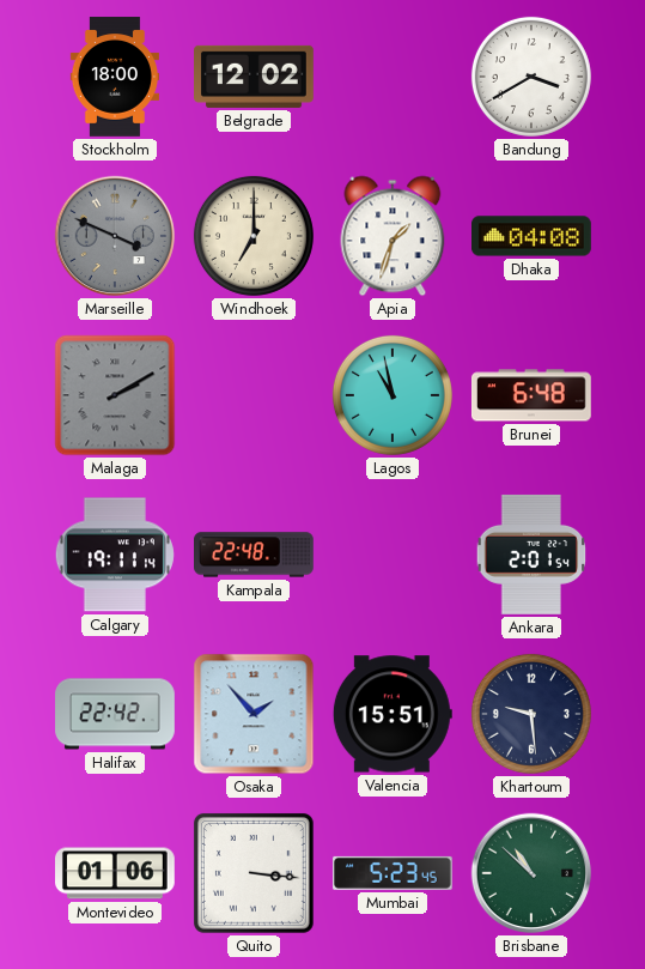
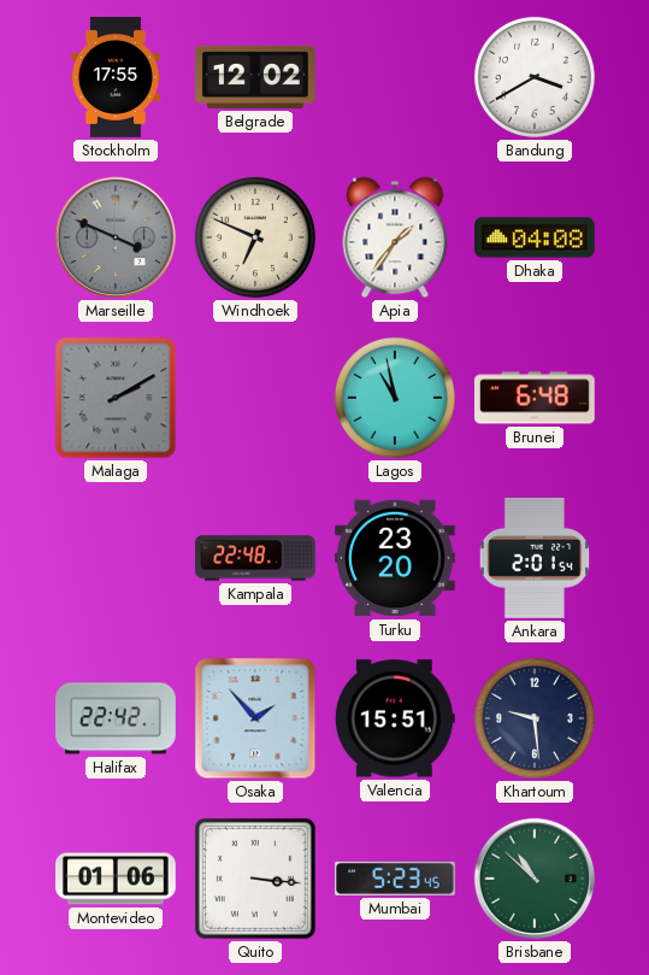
Stockholm: 18:00 -> 17:55
Windhoek: 7:00 -> 6:49
Apia: 1:33 -> 1:36
Calgary: 19:11 -> none
Turku: none -> 23:20
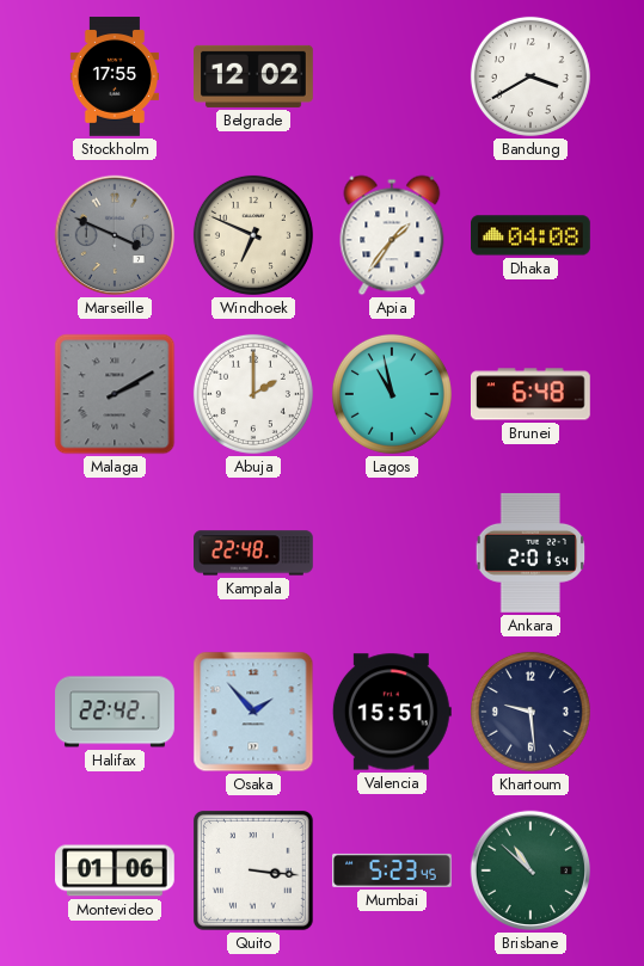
Abuja: none -> 2:00
Turku: 23:20 -> none
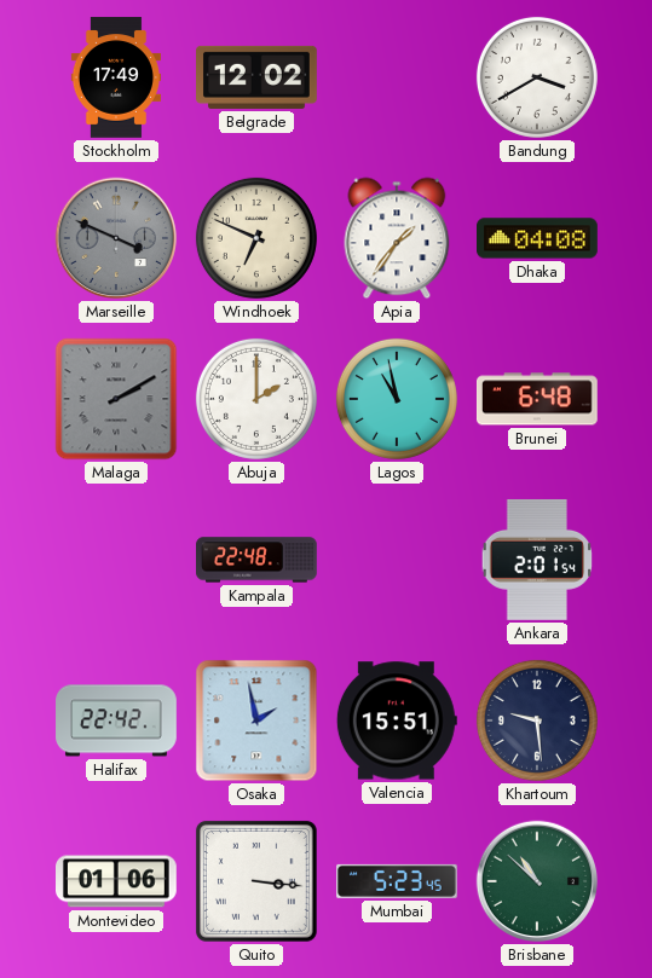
Stockholm: 17:55 -> 17:49
Osaka: 1:53 -> 1:58
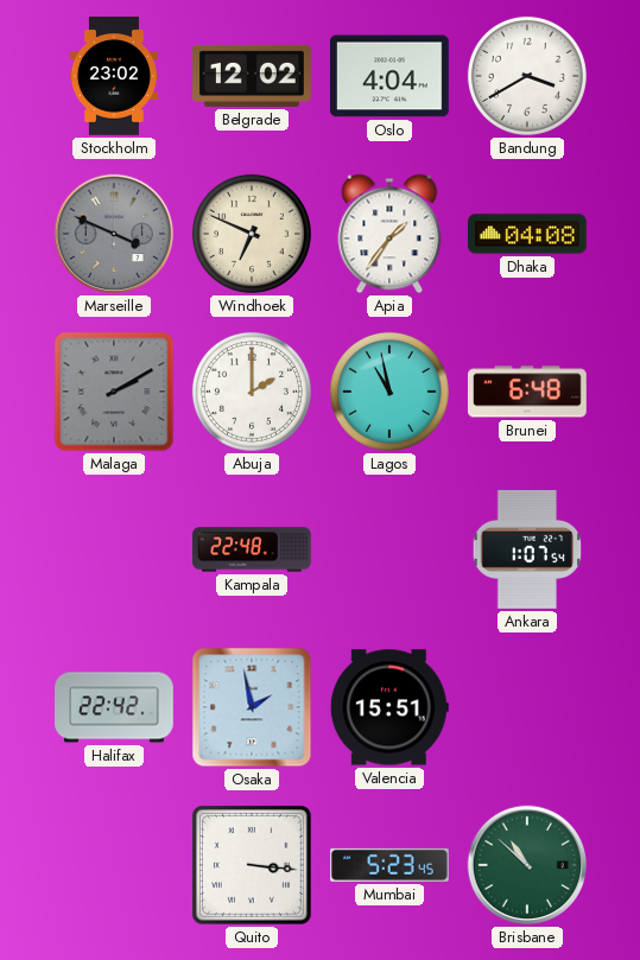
Stockholm: 17:49 -> 23:02
Oslo: none -> 4:04
Ankara: 2:01 -> 1:07
Khartoum: 9:29 -> none
Montevideo: 01:06 -> none
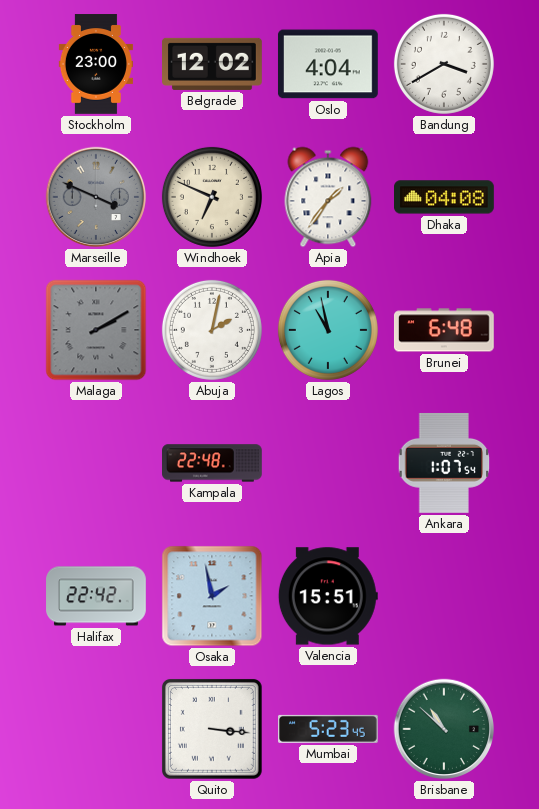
Stockholm: 23:02 -> 23:00
Abuja: 2:00 -> 2:02
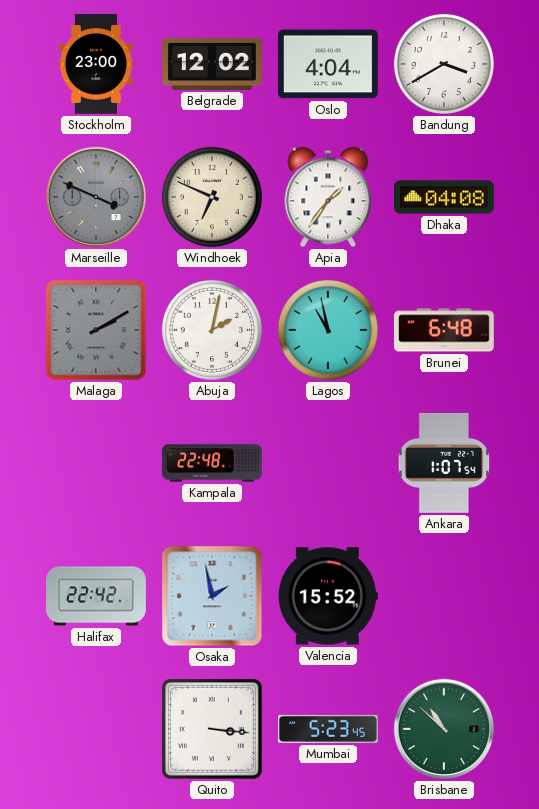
Valencia: 15:51 -> 15:52
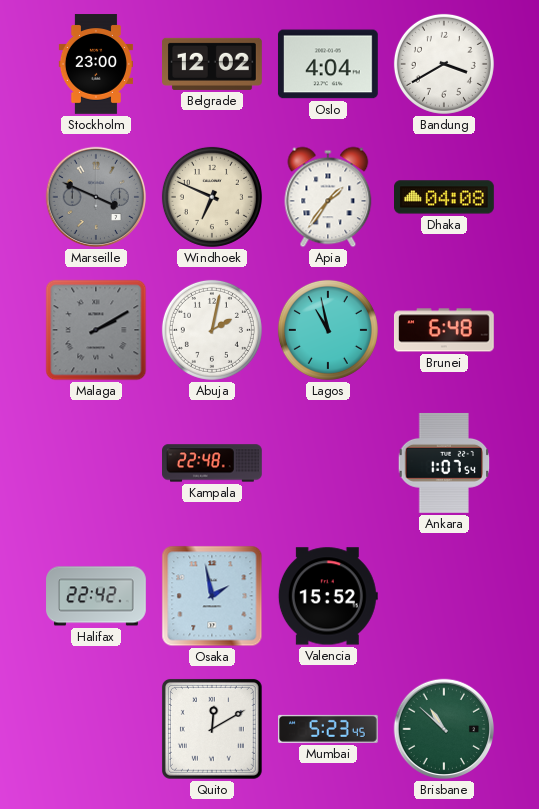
Quito: 3:16 -> 12:10
